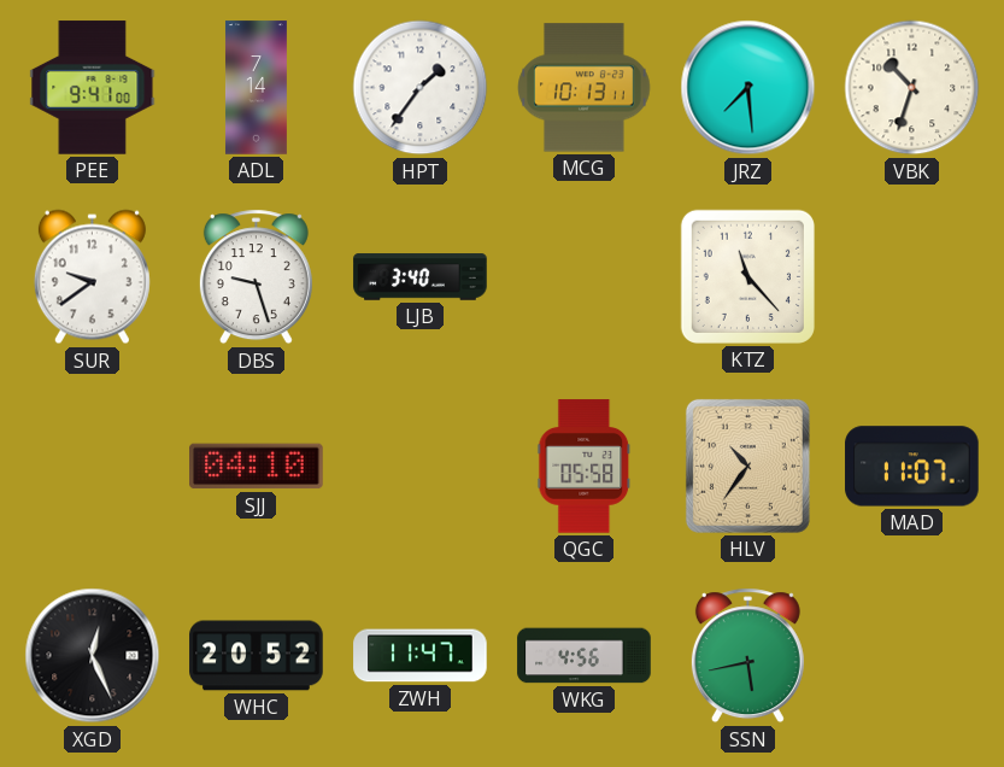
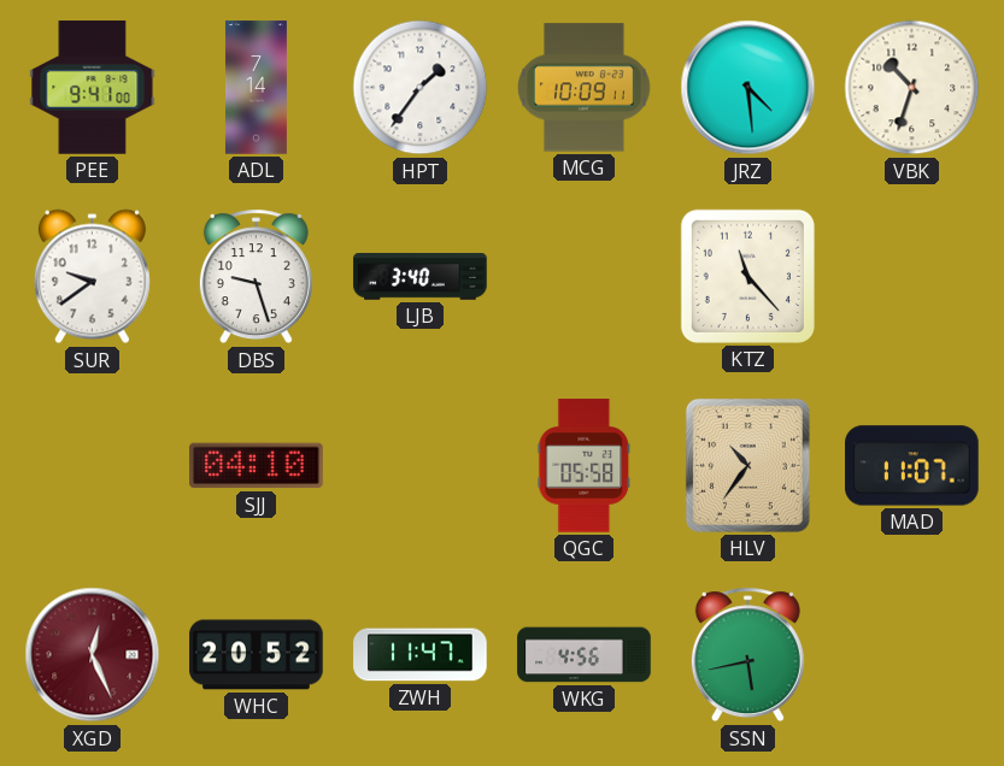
MCG: 10:13 -> 10:09
JRZ: 7:29 -> 4:29
XGD dial: black -> burgundy
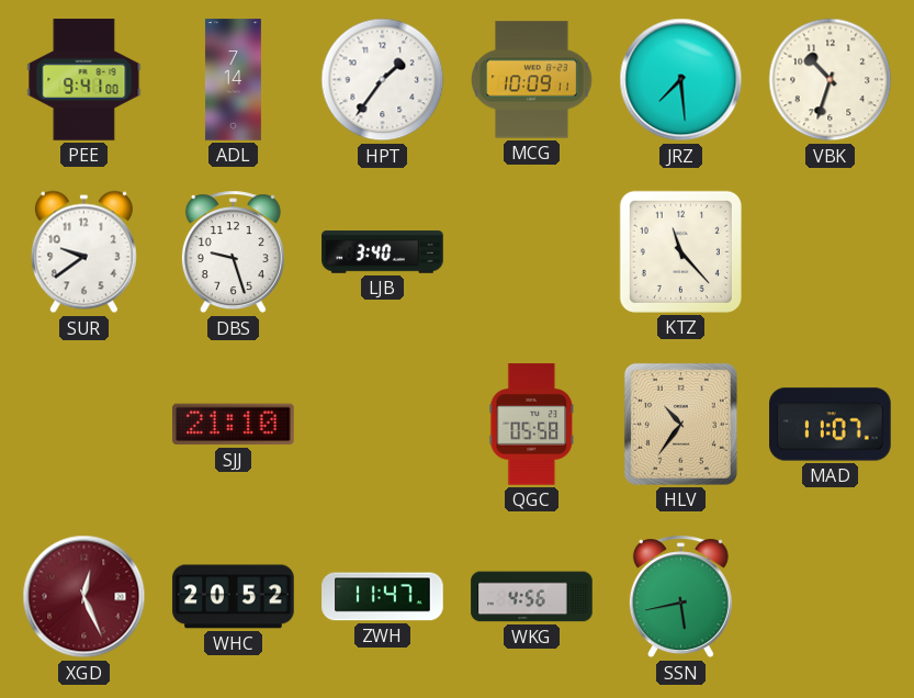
JRZ: 4:29 -> 7:29
SJJ: 04:10 -> 21:10
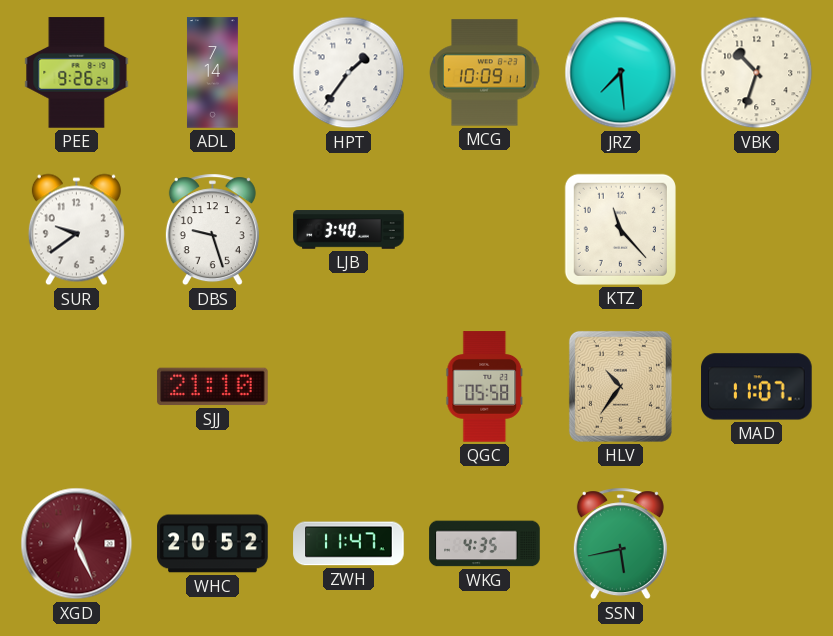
PEE: 9:41 -> 9:26
WKG: 4:56 -> 4:35
